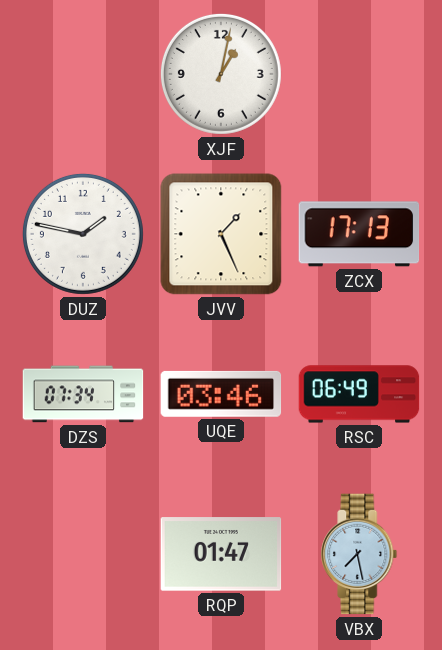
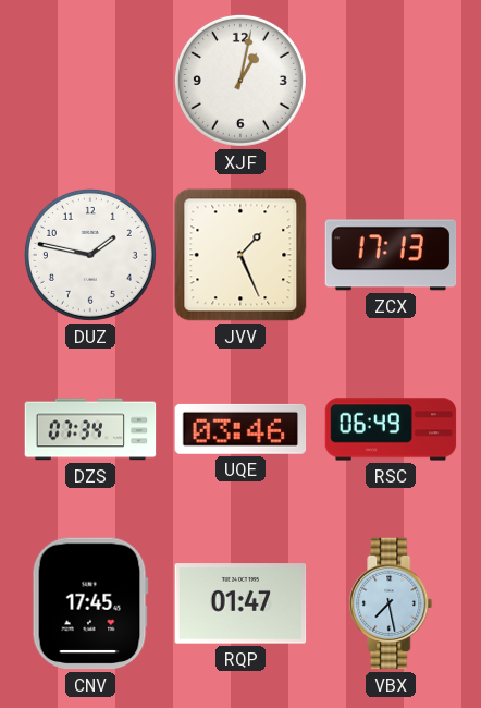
CNV: none -> 17:45
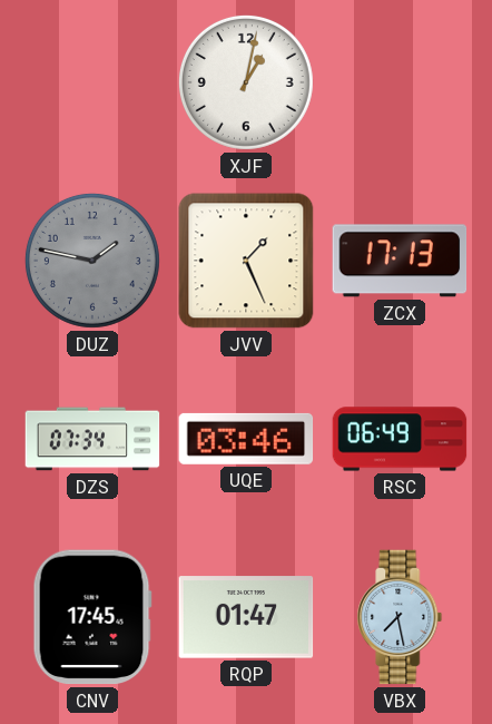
DUZ dial: white -> grey
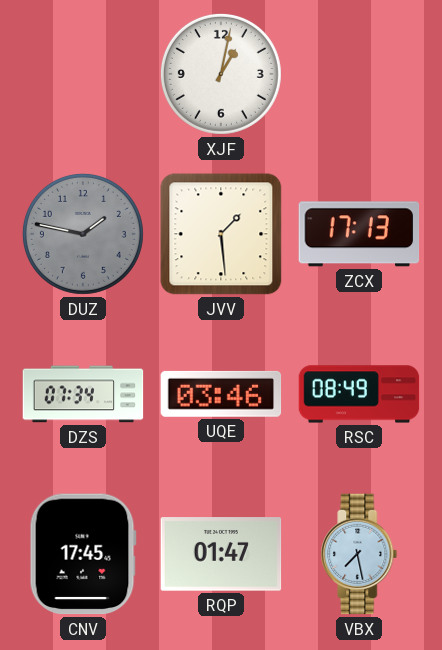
JVV: 1:26 -> 1:29
RSC: 06:49 -> 08:49
